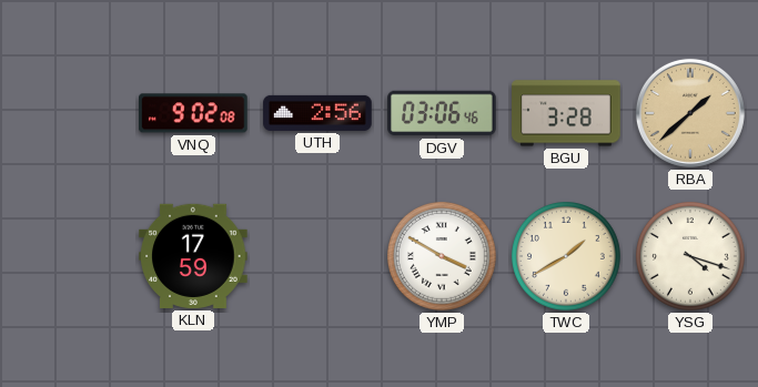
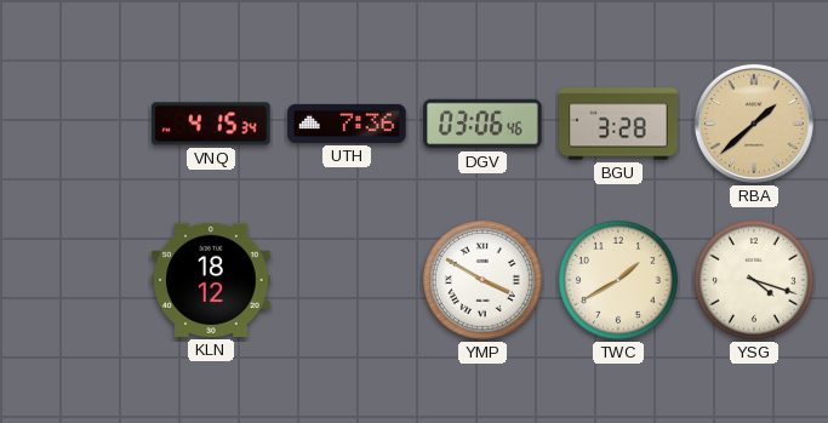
VNQ: 9:02 -> 4:15
UTH: 2:56 -> 7:36
KLN: 17:59 -> 18:12
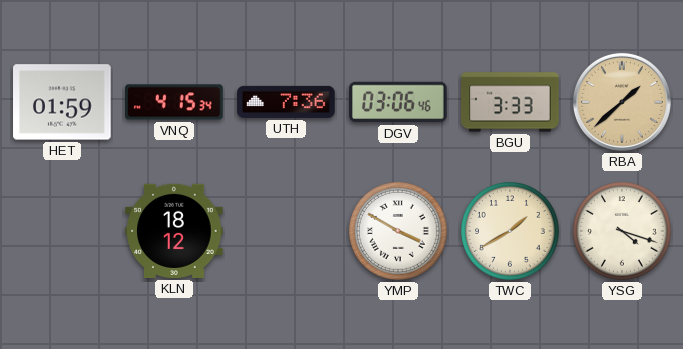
HET: none -> 01:59
BGU: 3:28 -> 3:33
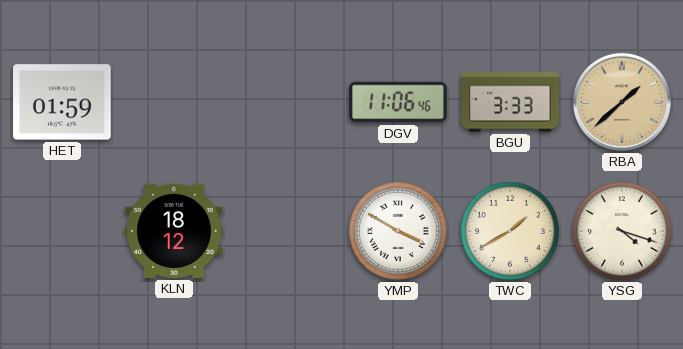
VNQ: 4:15 -> none
UTH: 7:36 -> none
DGV: 03:06 -> 11:06
